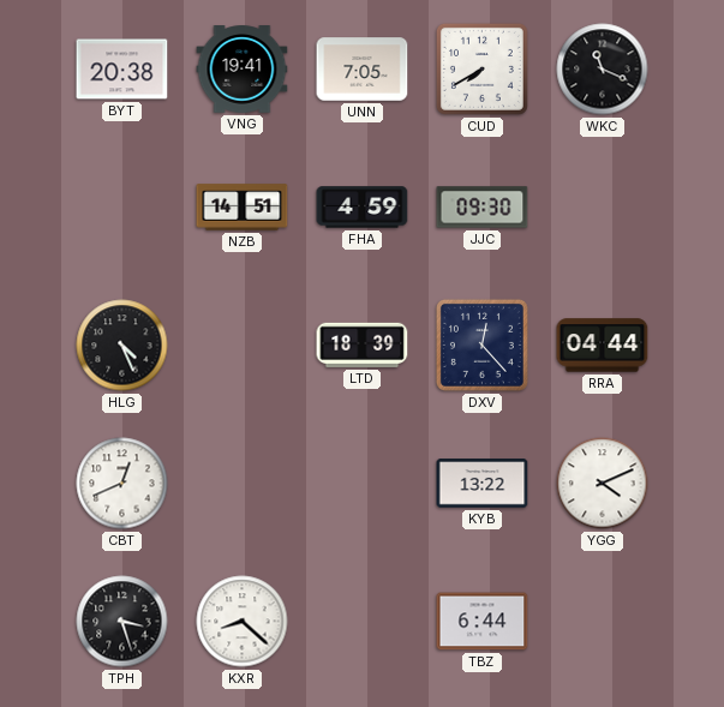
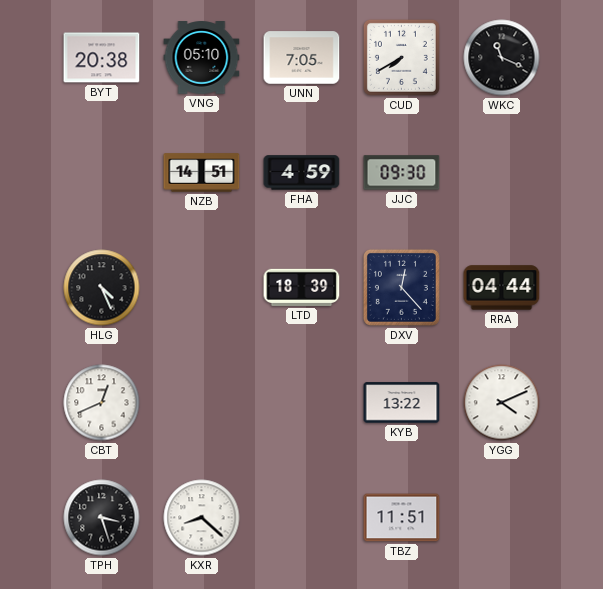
VNG: 19:41 -> 05:10
TBZ: 6:44 -> 11:51
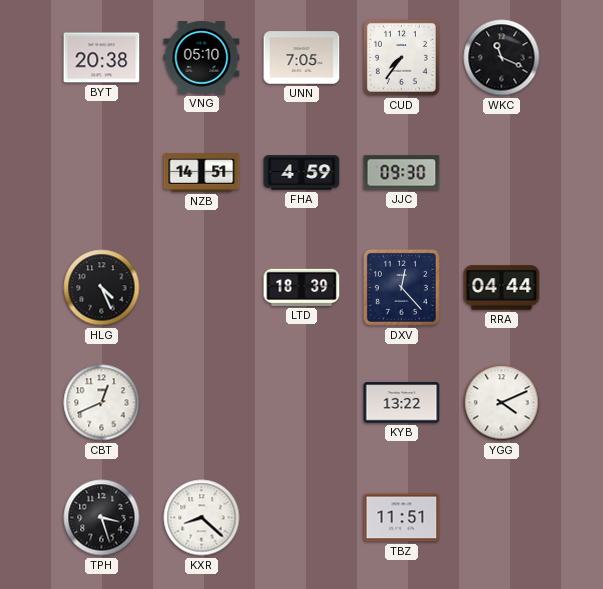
CUD: 7:40 -> 7:36
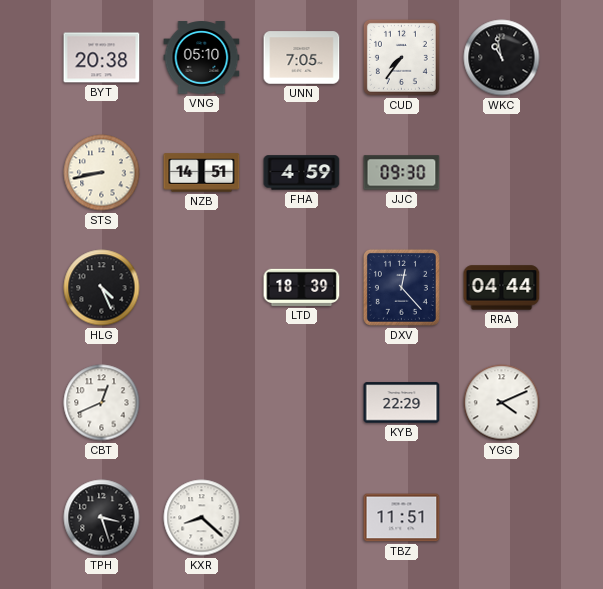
WKC: 11:19 -> 10:58
STS: none -> 8:43
KYB: 13:22 -> 22:29
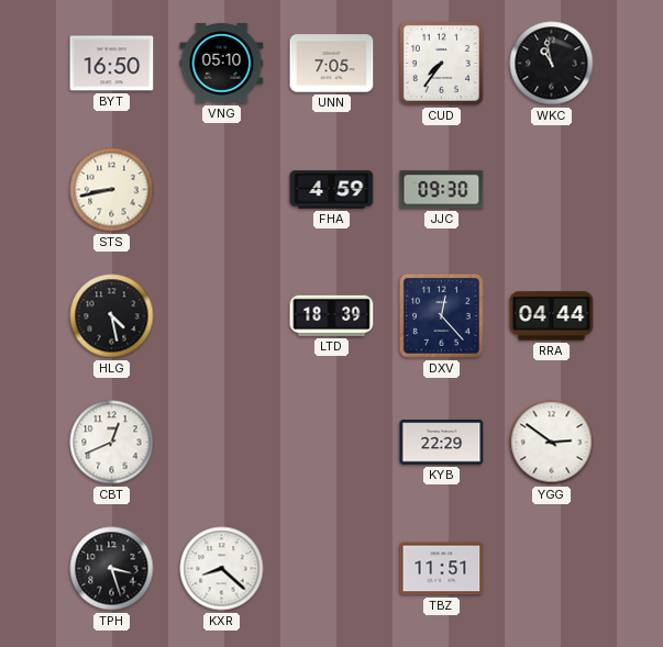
BYT: 20:38 -> 16:50
NZB: 14:51 -> none
HLG: 4:26 -> 4:28
YGG: 4:11 -> 2:51
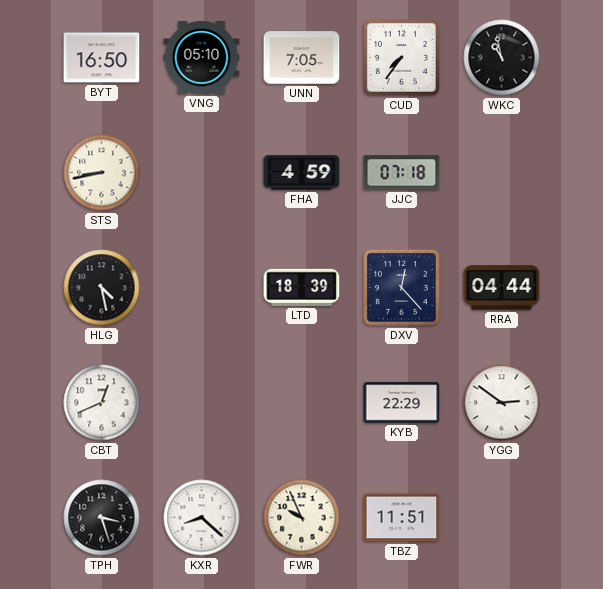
JJC: 09:30 -> 07:18
FWR: none -> 9:56
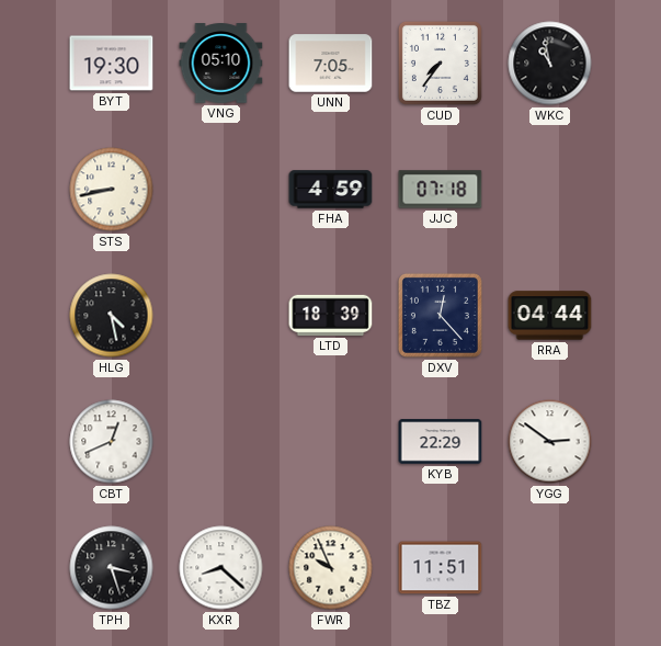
BYT: 16:50 -> 19:30
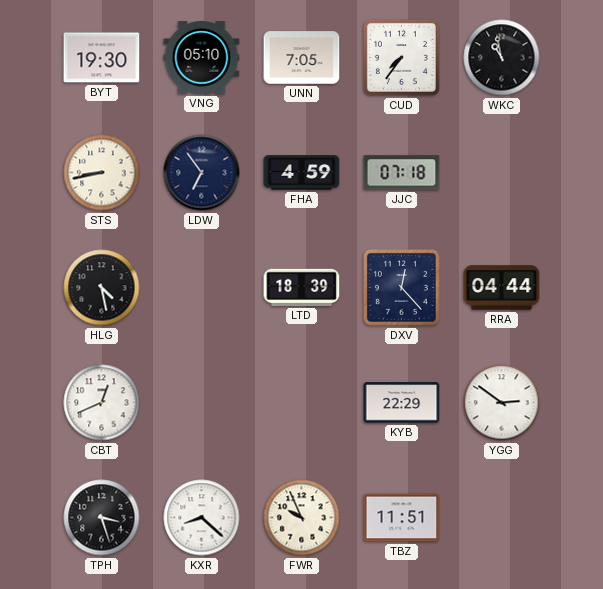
LDW: none -> 6:54
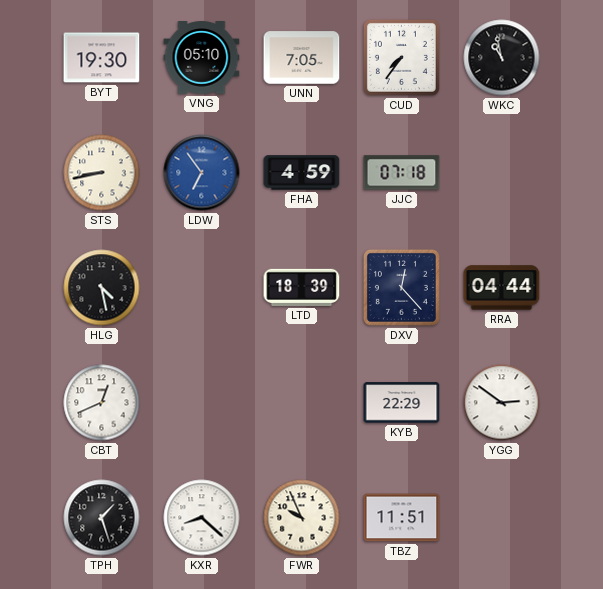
LDW dial: navy -> blue
TPH: 3:27 -> 1:27
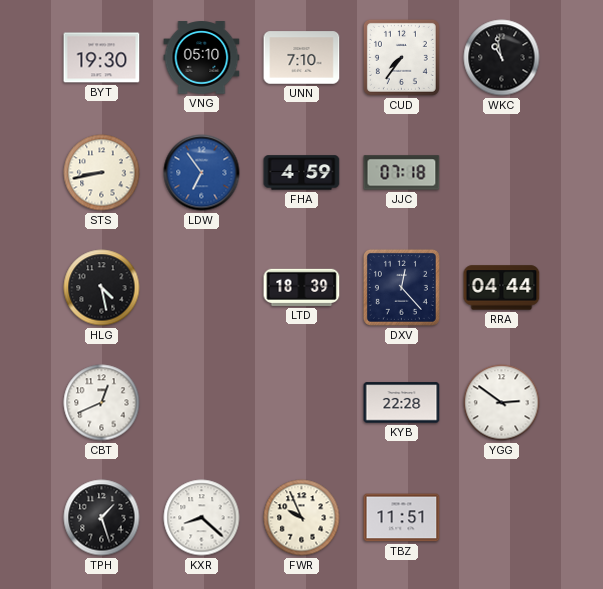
UNN: 7:05 -> 7:10
KYB: 22:29 -> 22:28
